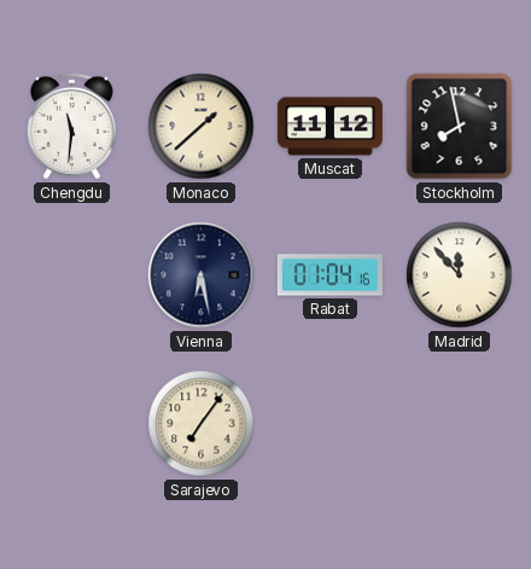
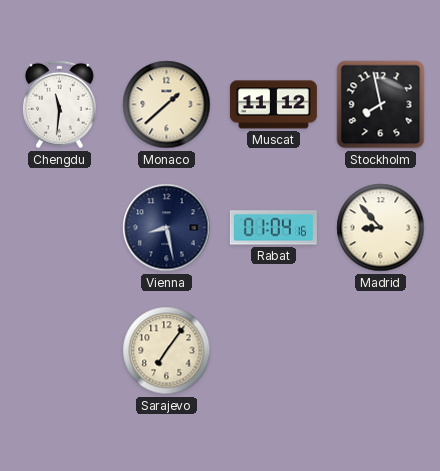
Vienna: 6:28 -> 8:28
Madrid: 11:53 -> 8:53
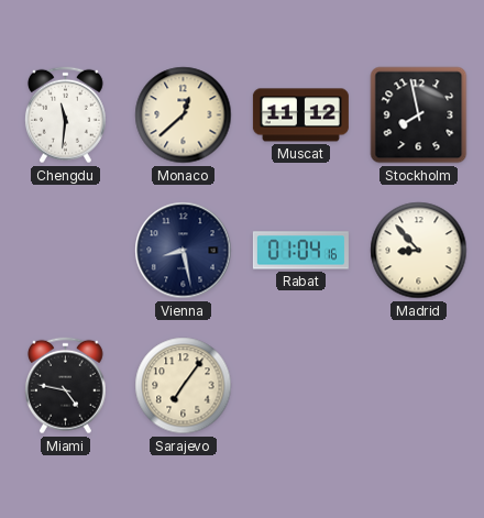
Monaco: 1:38 -> 12:38
Miami: none -> 4:47
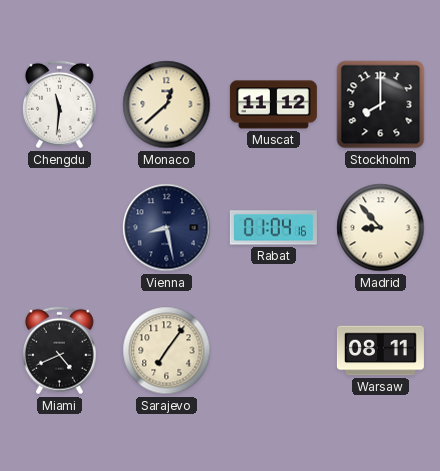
Stockholm: 7:58 -> 8:00
Miami: 4:47 -> 4:41
Warsaw: none -> 08:11
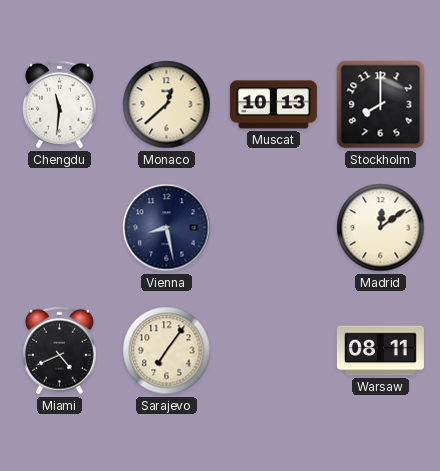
Muscat: 11:12 -> 10:13
Rabat: 01:04 -> none
Madrid: 8:53 -> 12:09
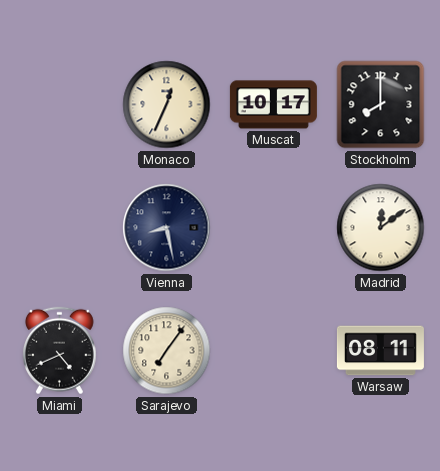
Chengdu: 11:31 -> none
Monaco: 12:38 -> 12:34
Muscat: 10:13 -> 10:17
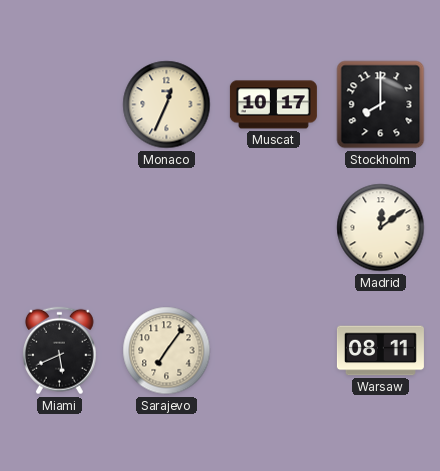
Vienna: 8:28 -> none
Miami: 4:41 -> 5:41
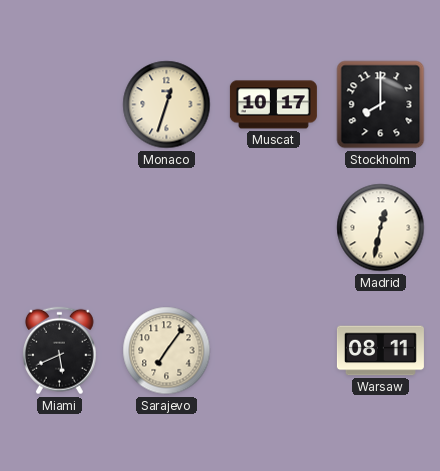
Monaco: 12:34 -> 12:33
Madrid: 12:09 -> 12:32
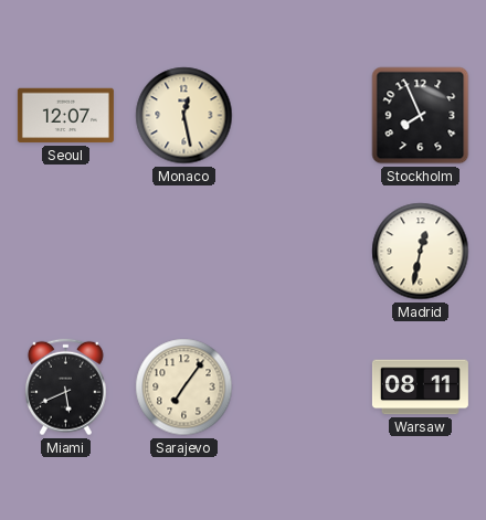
Seoul: none -> 12:07
Monaco: 12:33 -> 12:28
Muscat: 10:17 -> none
Stockholm: 8:00 -> 7:56
